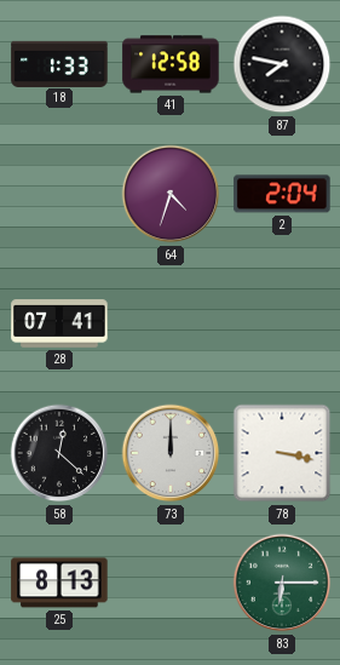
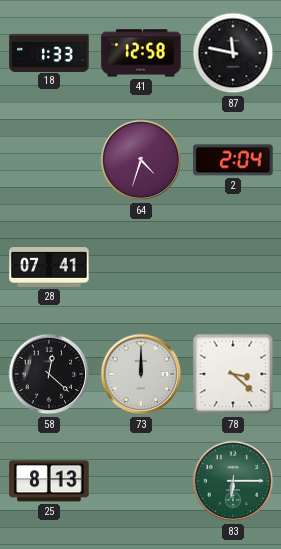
87: 7:47 -> 11:47
78: 3:17 -> 3:22
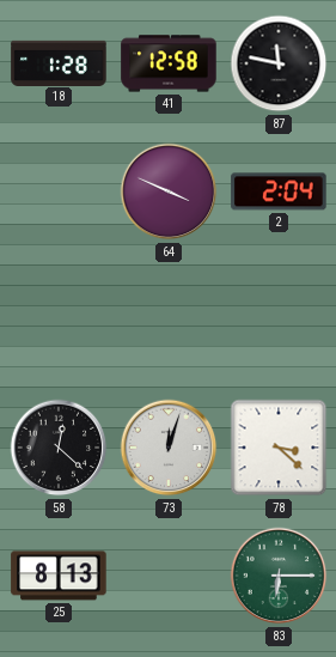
18: 1:33 -> 1:28
64: 4:33 -> 3:49
28: 07:41 -> none
73: 12:00 -> 12:03
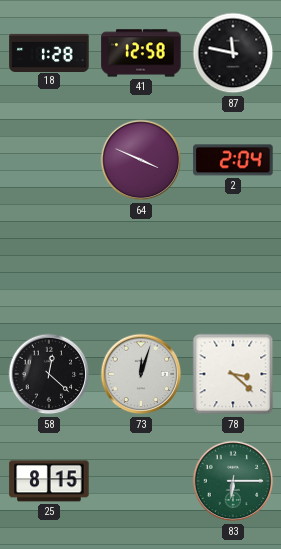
25: 8:13 -> 8:15
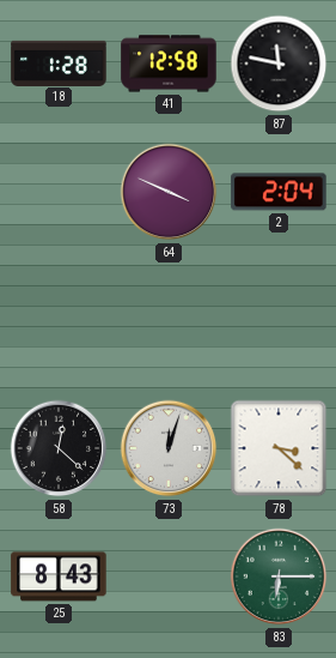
25: 8:15 -> 8:43
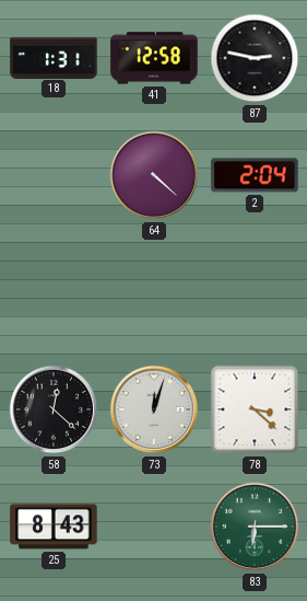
18: 1:28 -> 1:31
87: 11:47 -> 2:47
64: 3:49 -> 4:22
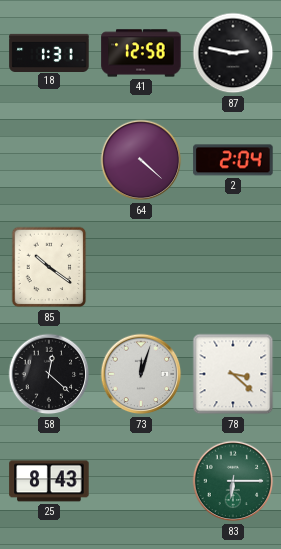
85: none -> 10:21
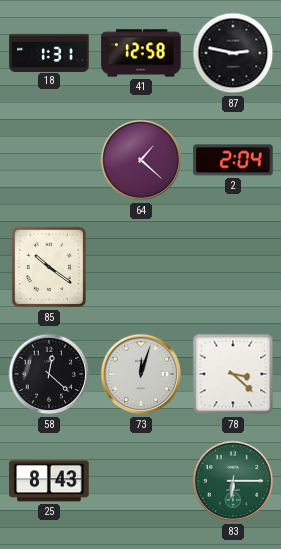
64: 4:22 -> 1:22
